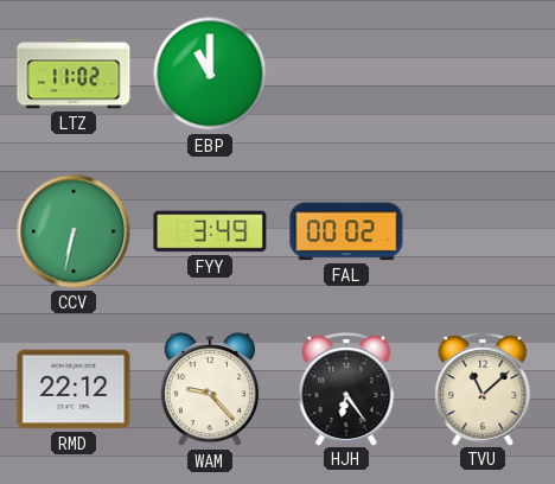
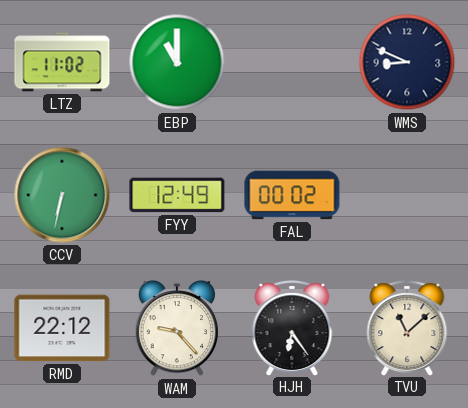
WMS: none -> 8:49
FYY: 3:49 -> 12:49
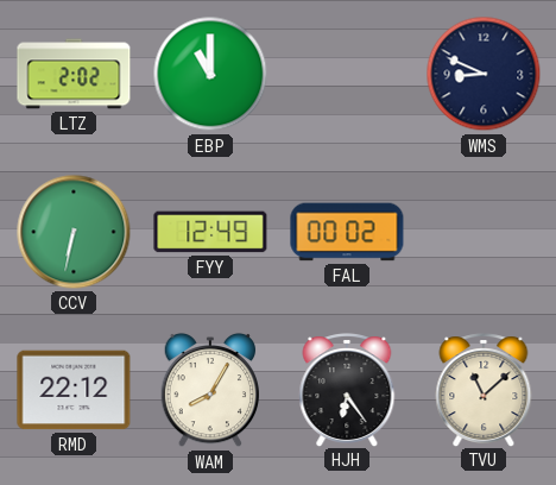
LTZ: 11:02 -> 2:02
WAM: 9:23 -> 8:05
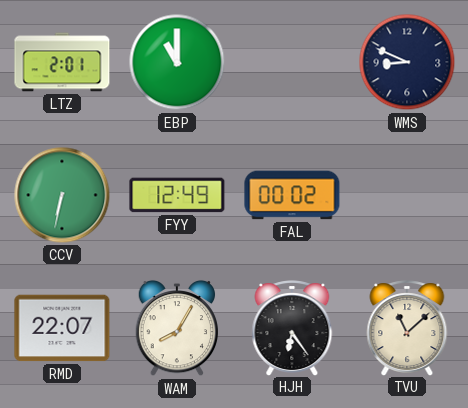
LTZ: 2:02 -> 2:01
RMD: 22:12 -> 22:07
